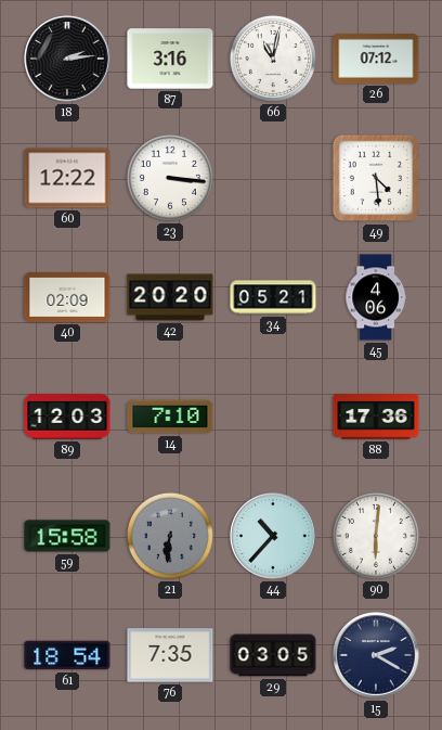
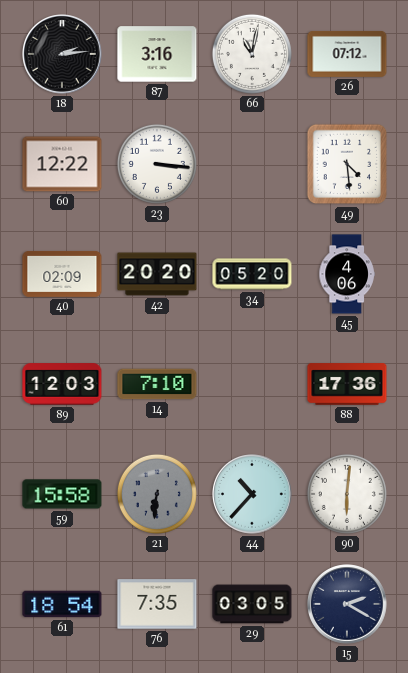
34: 05:21 -> 05:20
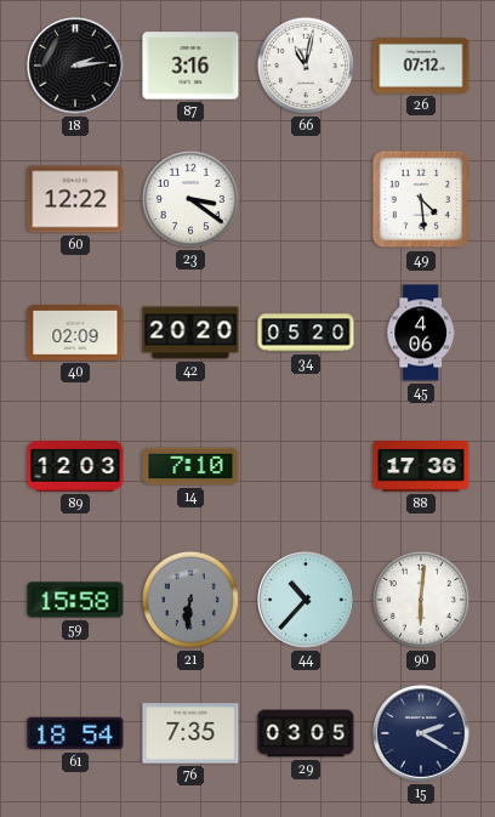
23: 3:16 -> 3:21
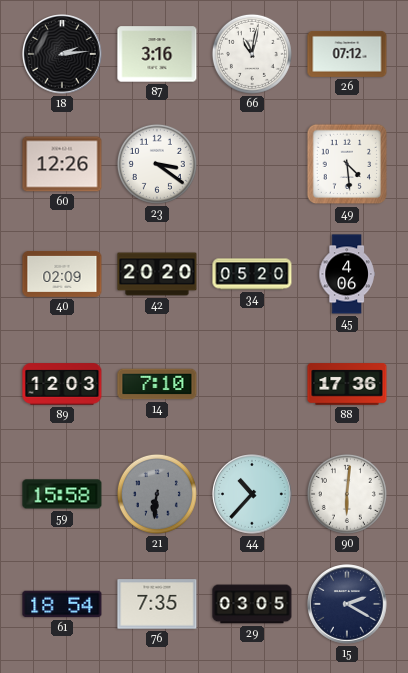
60: 12:22 -> 12:26
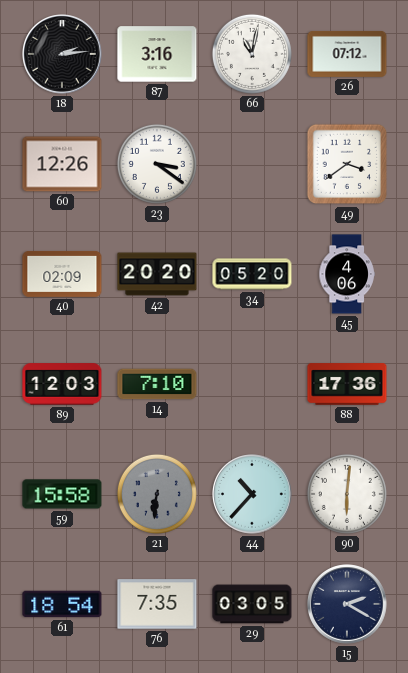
49: 4:29 -> 3:39
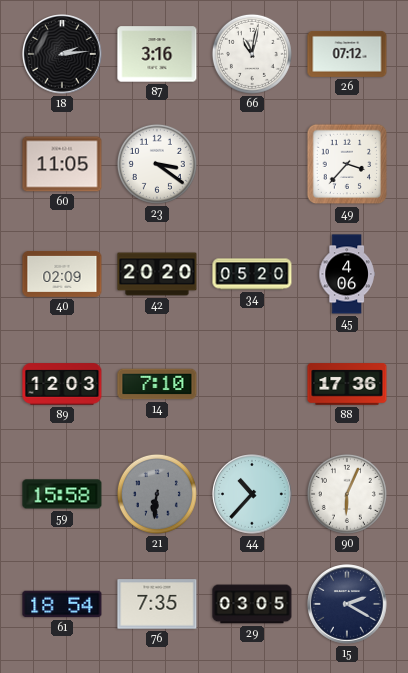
60: 12:26 -> 11:05
49: 3:39 -> 3:37
90: 6:01 -> 6:04
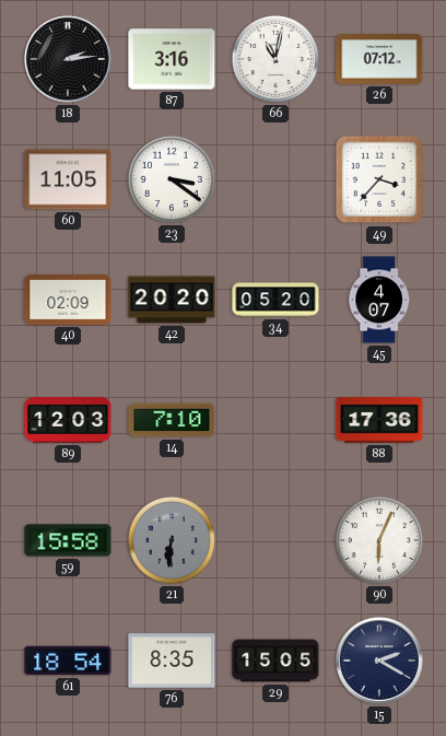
45: 4:06 -> 4:07
44: 10:37 -> none
76: 7:35 -> 8:35
29: 03:05 -> 15:05
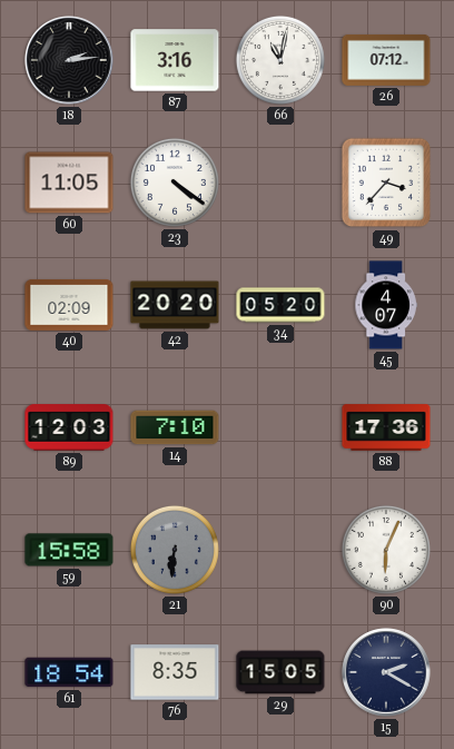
23: 3:21 -> 4:21
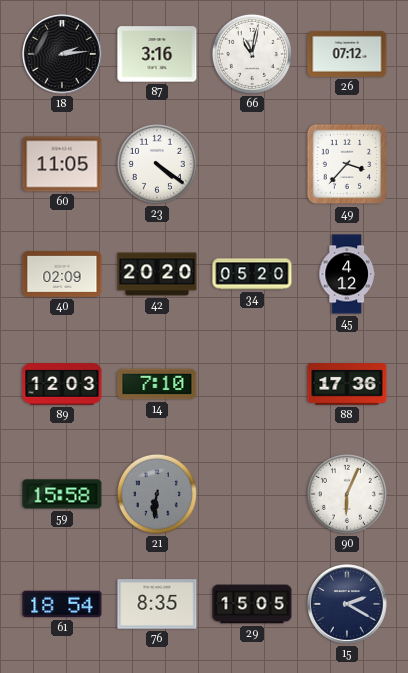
45: 4:07 -> 4:12
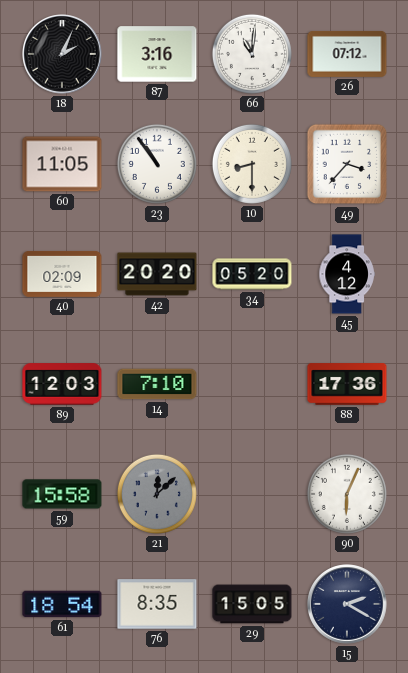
18: 2:14 -> 2:04
66: 11:02 -> 11:01
23: 4:21 -> 10:54
10: none -> 8:30
21: 6:31 -> 12:08
